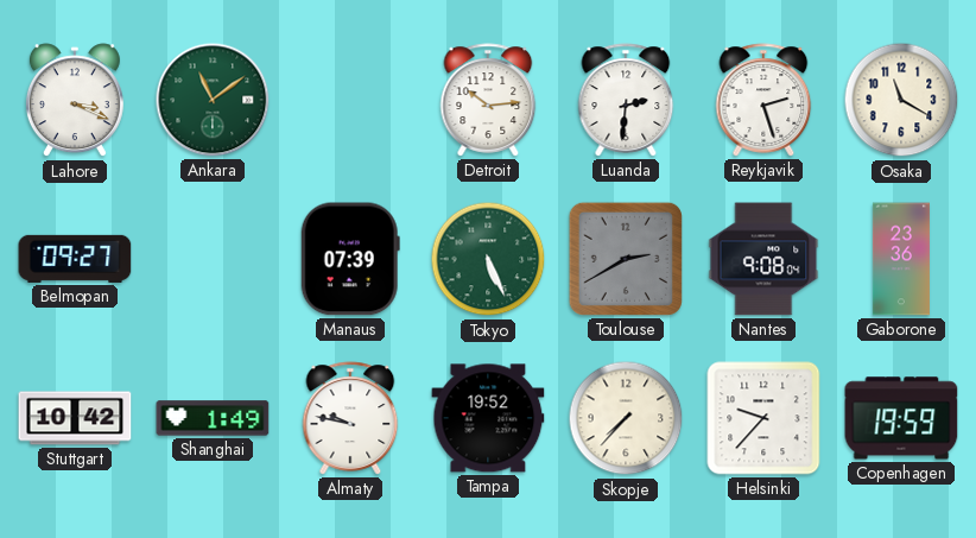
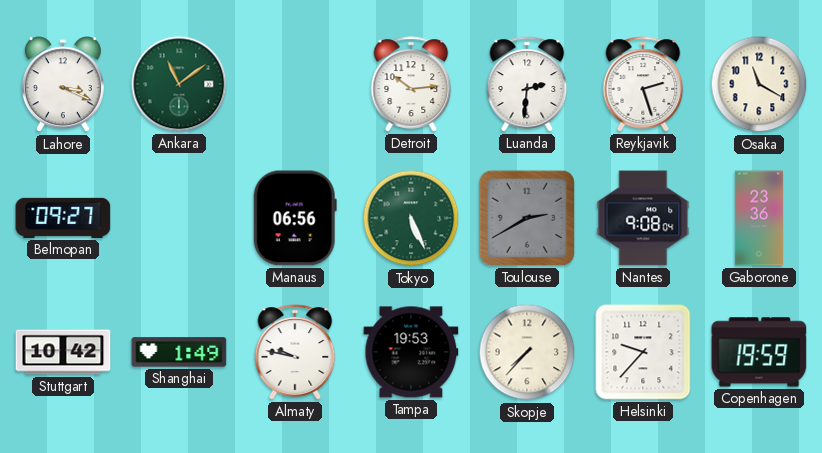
Manaus: 07:39 -> 06:56
Tampa: 19:52 -> 19:53
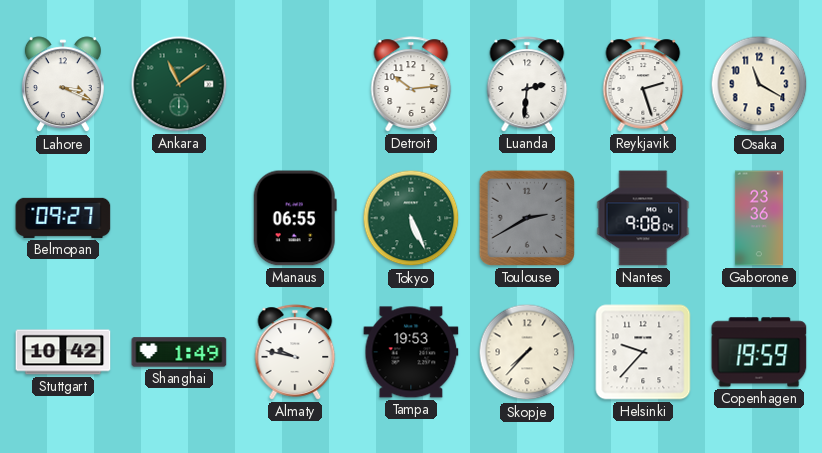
Manaus: 06:56 -> 06:55
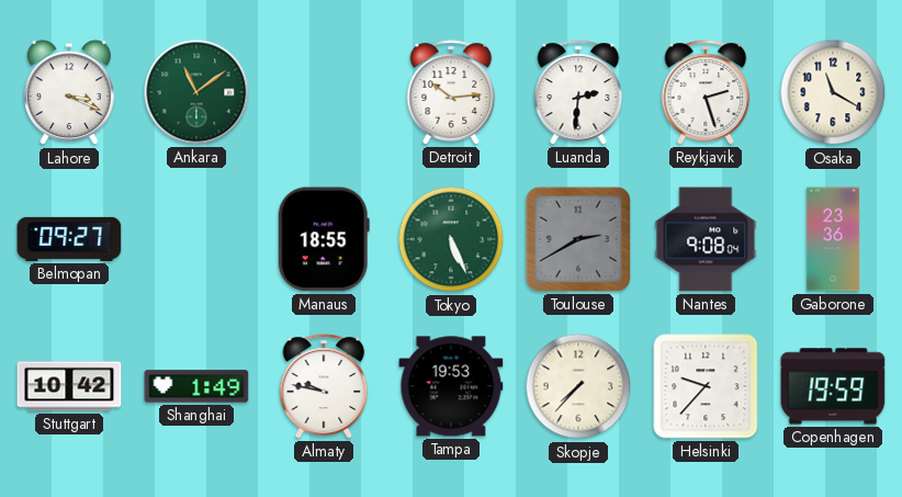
Manaus: 06:55 -> 18:55
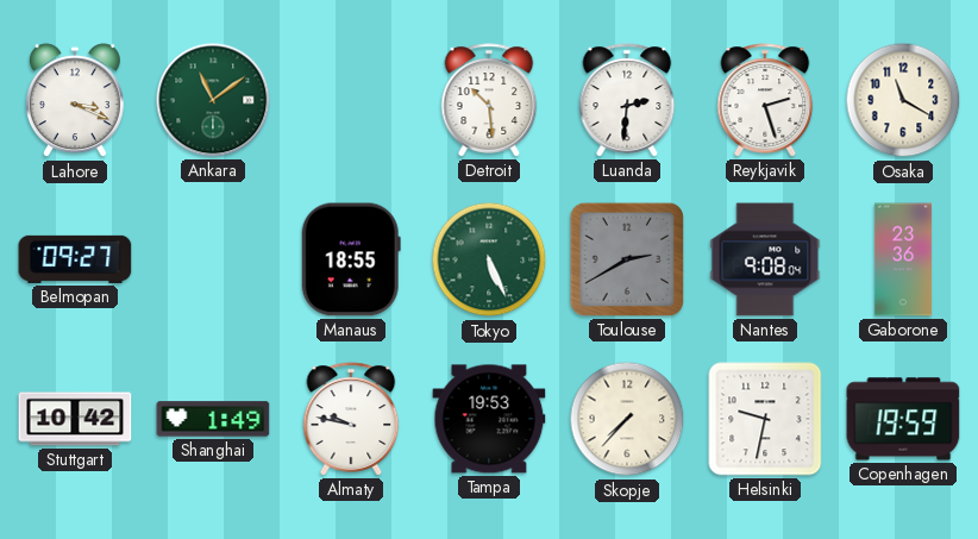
Detroit: 10:14 -> 10:29
Helsinki: 9:37 -> 9:32
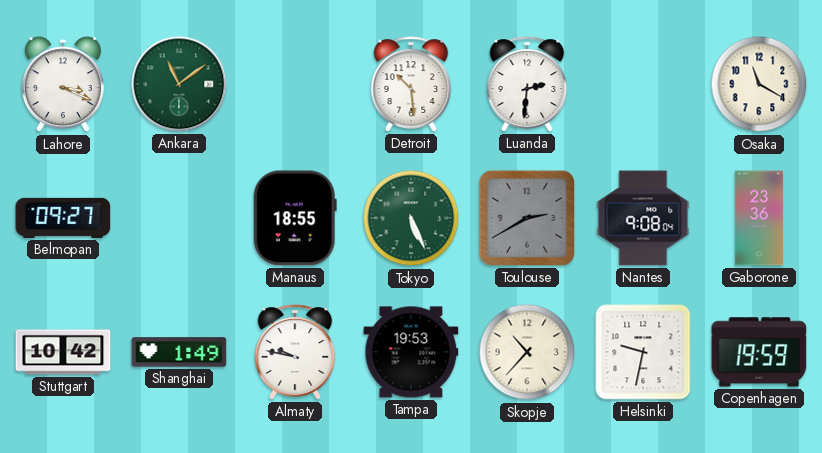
Reykjavik: 2:27 -> none
Skopje: 7:37 -> 10:37
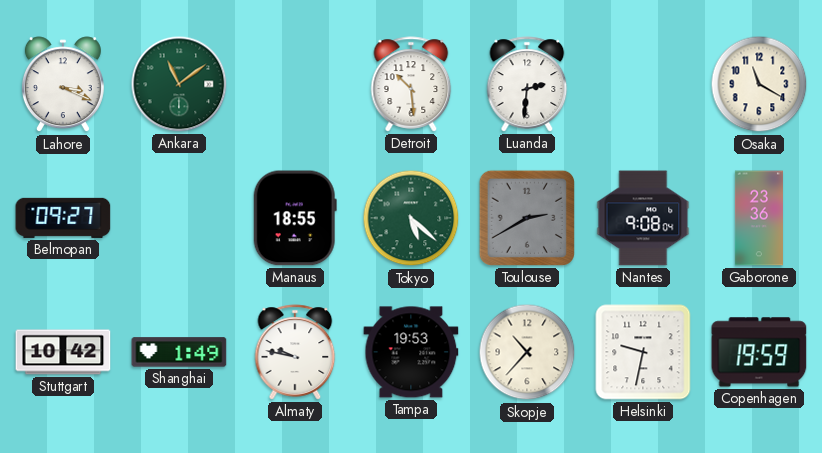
Tokyo: 5:26 -> 5:22
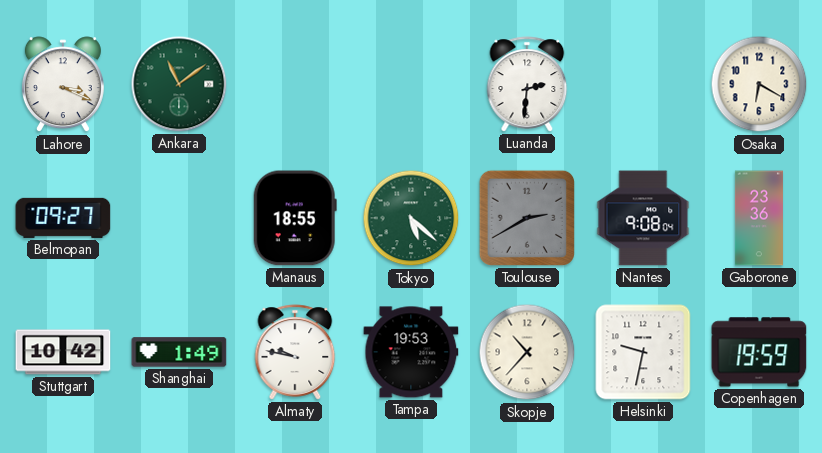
Detroit: 10:29 -> none
Osaka: 11:20 -> 6:20
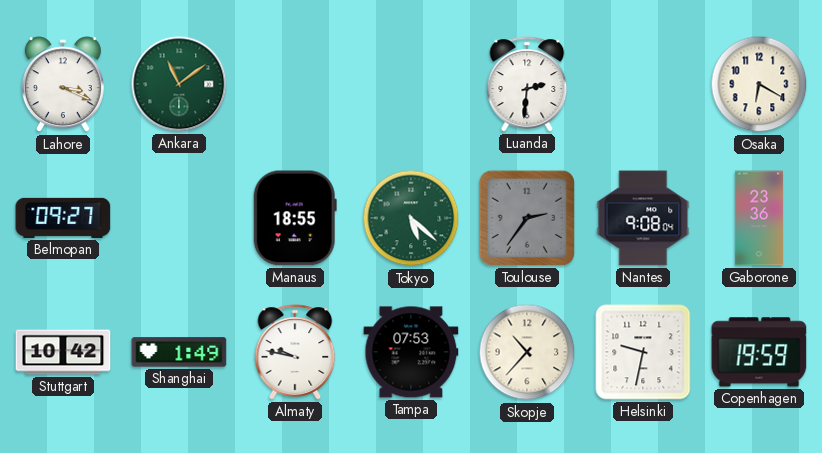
Toulouse: 2:40 -> 2:36
Tampa: 19:53 -> 07:53
